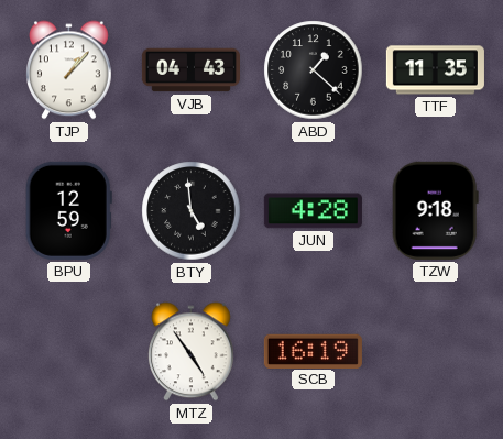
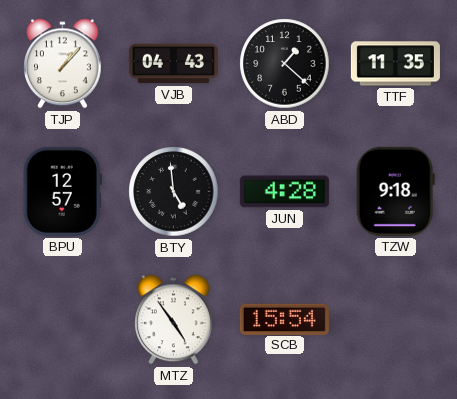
BPU: 12:59 -> 12:57
SCB: 16:19 -> 15:54
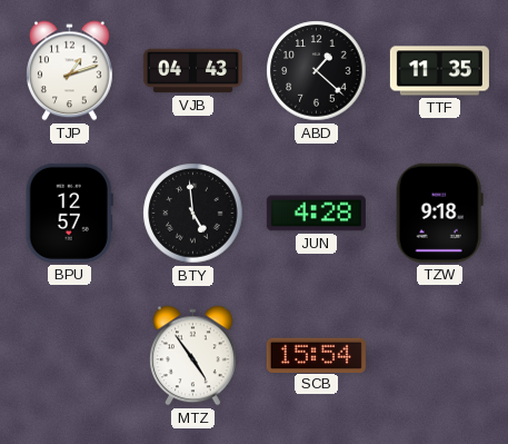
TJP: 1:07 -> 1:12
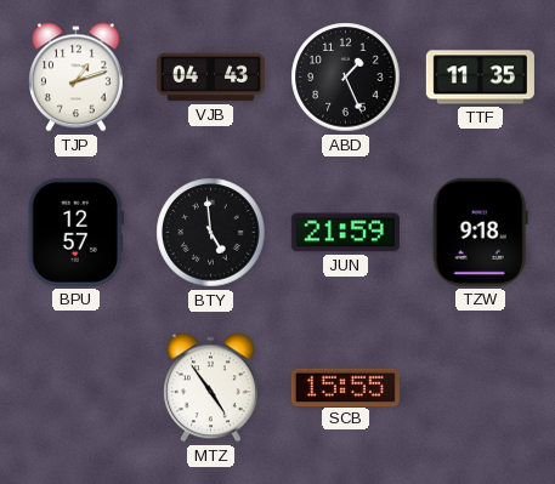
ABD: 1:22 -> 1:26
JUN: 4:28 -> 21:59
SCB: 15:54 -> 15:55
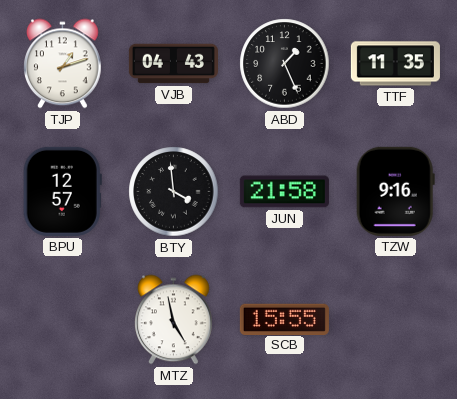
BTY: 4:59 -> 3:59
JUN: 21:59 -> 21:58
TZW: 9:18 -> 9:16
MTZ: 4:54 -> 4:58
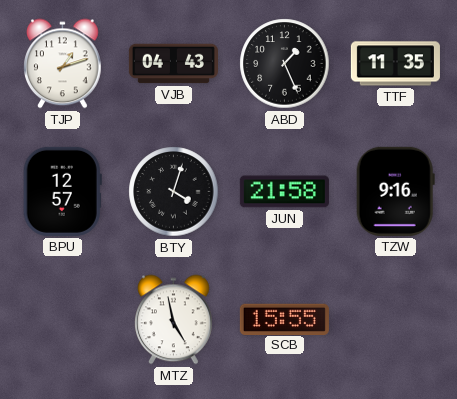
BTY: 3:59 -> 4:03
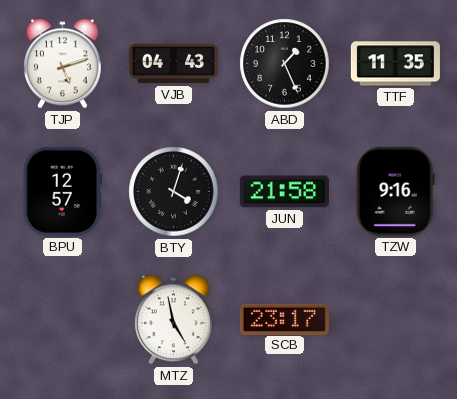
TJP: 1:12 -> 5:12
SCB: 15:55 -> 23:17
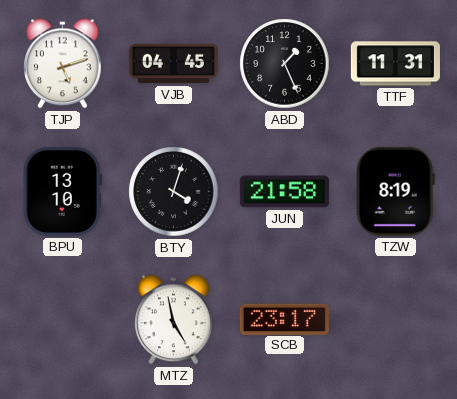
VJB: 04:43 -> 04:45
TTF: 11:35 -> 11:31
BPU: 12:57 -> 13:10
TZW: 9:16 -> 8:19
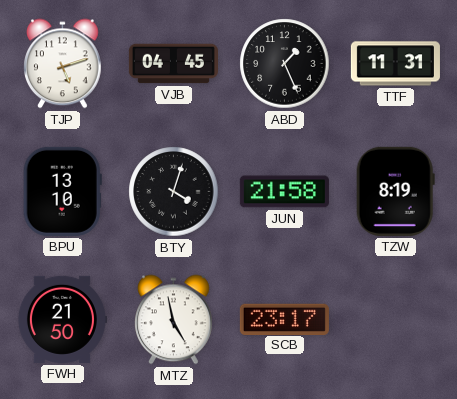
FWH: none -> 21:50
